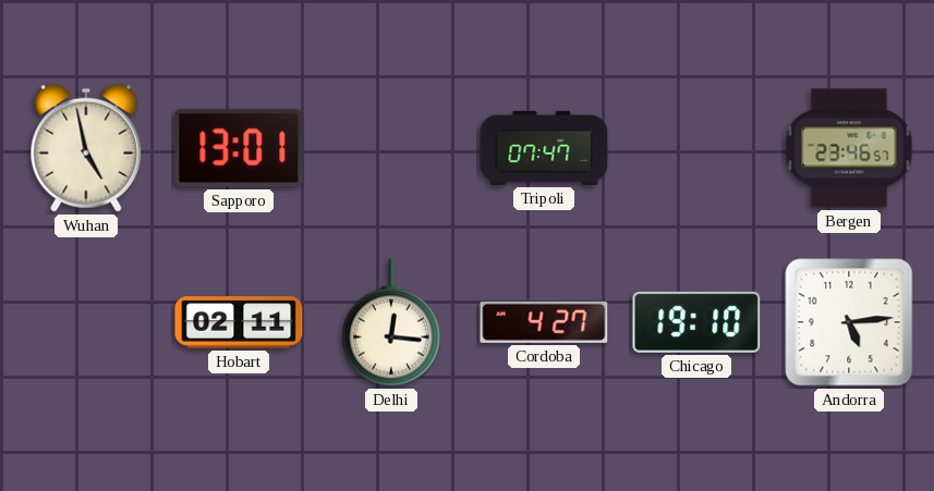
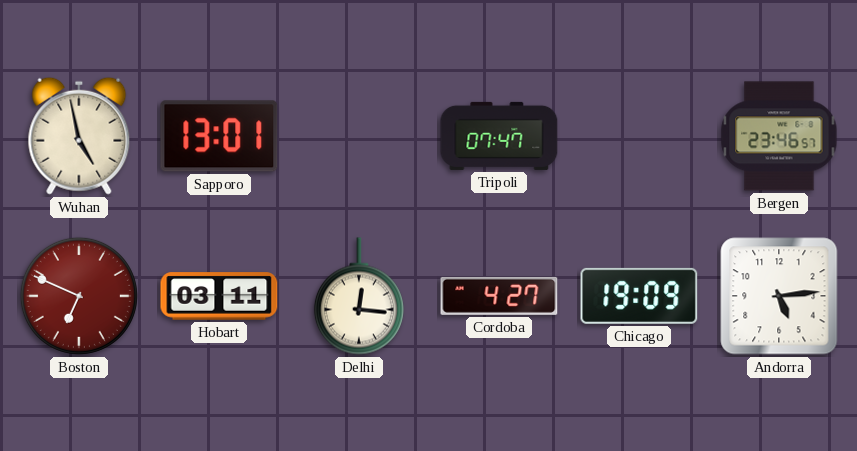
Boston: none -> 6:49
Hobart: 02:11 -> 03:11
Chicago: 19:10 -> 19:09
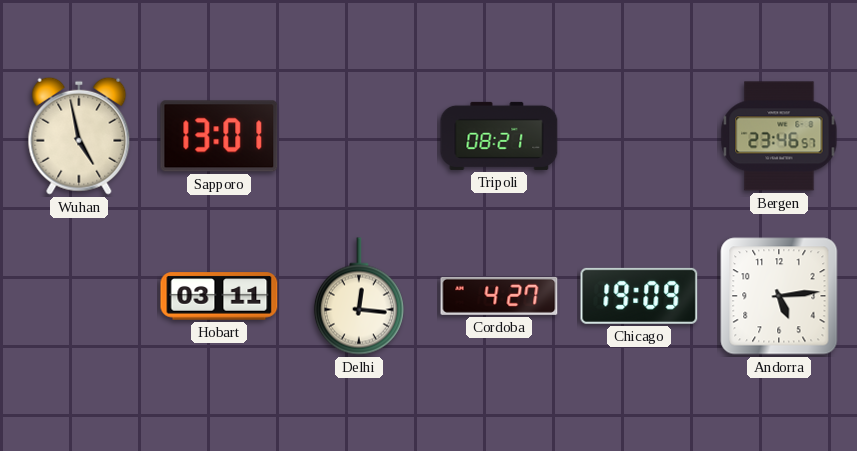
Tripoli: 07:47 -> 08:21
Boston: 6:49 -> none
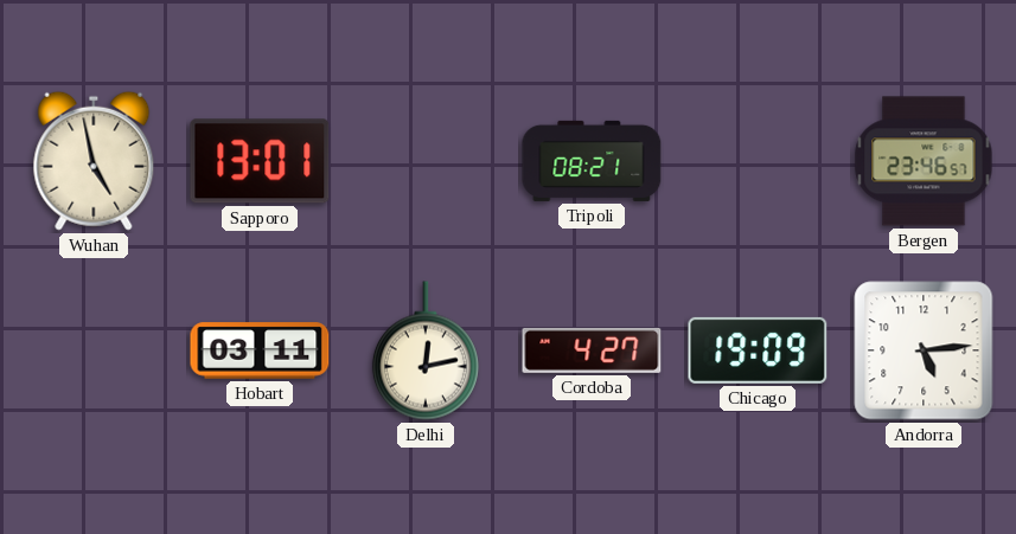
Delhi: 12:16 -> 12:13
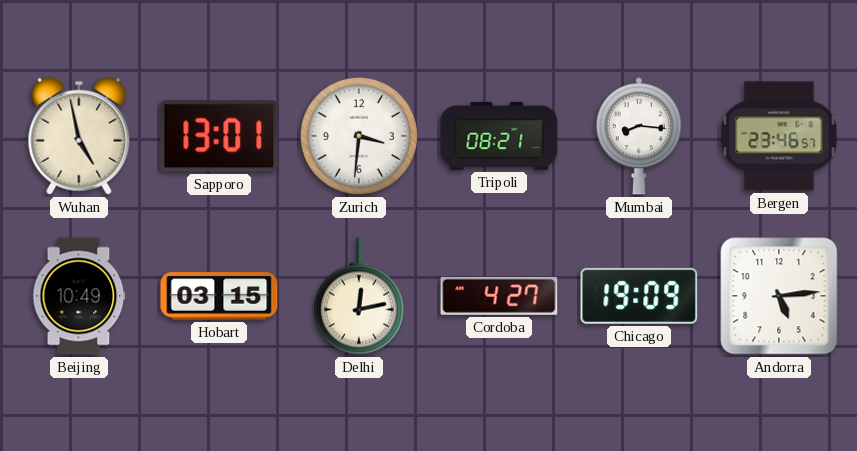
Zurich: none -> 3:31
Mumbai: none -> 8:16
Beijing: none -> 10:49
Hobart: 03:11 -> 03:15
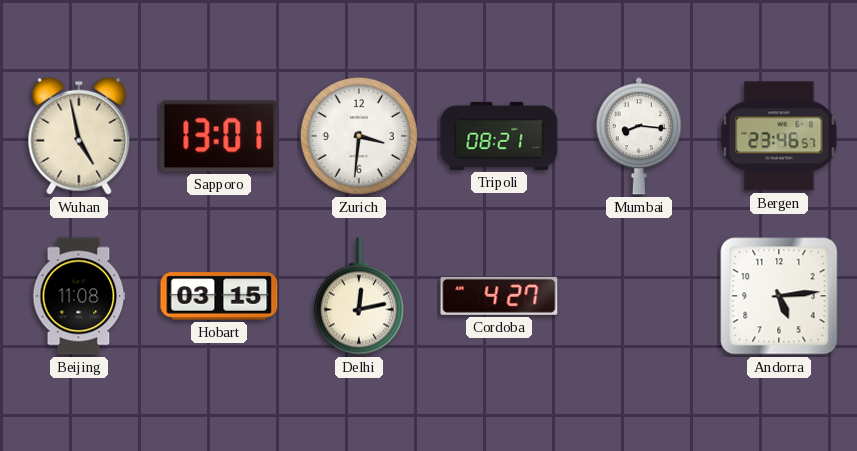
Beijing: 10:49 -> 11:08
Chicago: 19:09 -> none
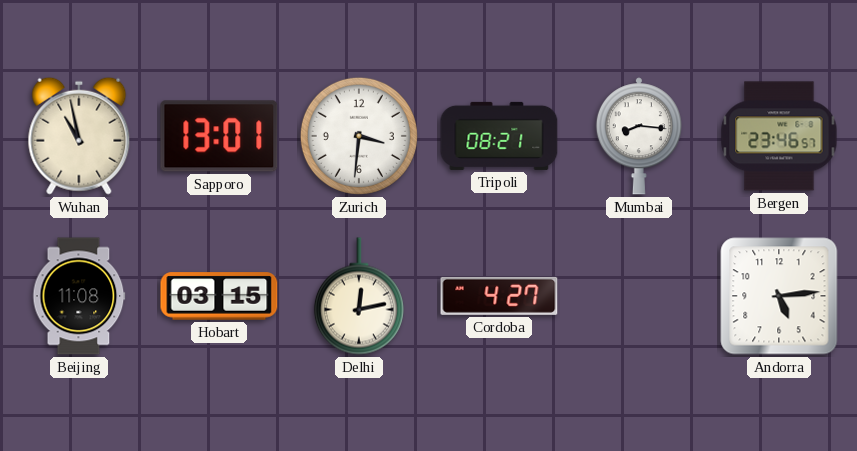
Wuhan: 4:58 -> 10:58
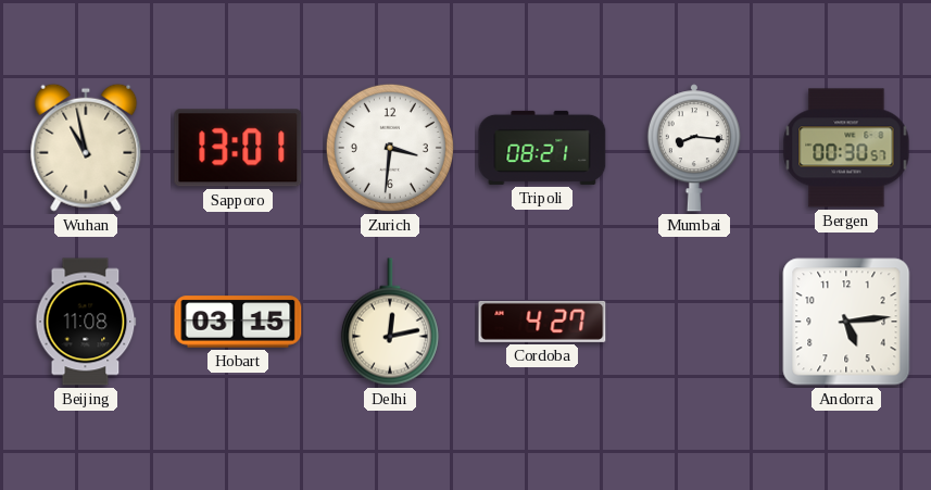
Bergen: 23:46 -> 00:30
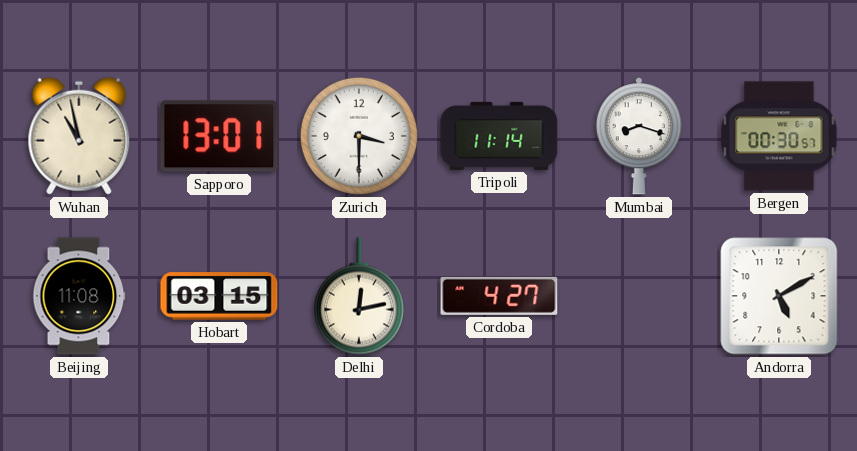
Zurich: 3:31 -> 3:30
Tripoli: 08:21 -> 11:14
Mumbai: 8:16 -> 8:18
Andorra: 5:14 -> 5:10
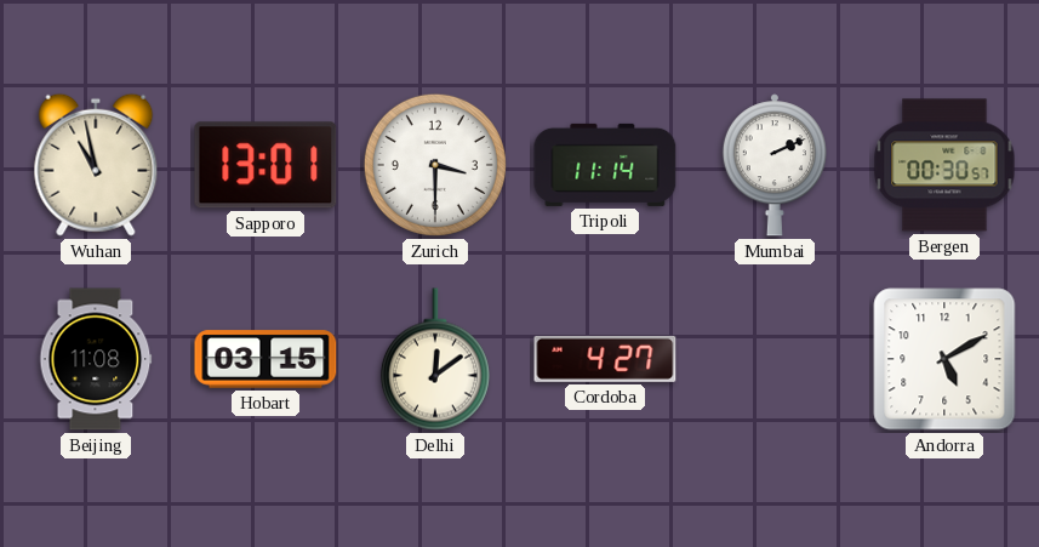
Mumbai: 8:18 -> 2:11
Delhi: 12:13 -> 12:09
